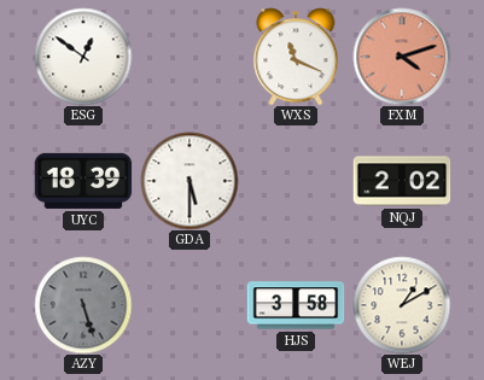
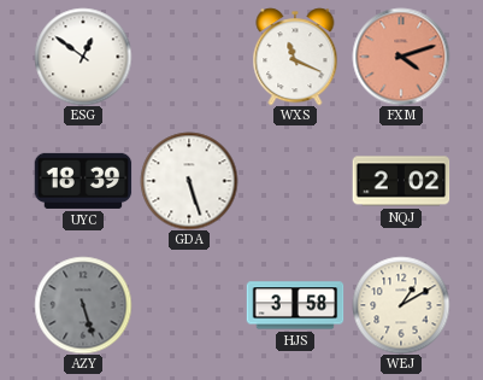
GDA: 5:30 -> 5:27
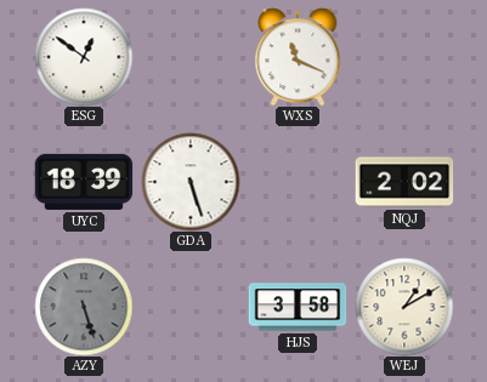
FXM: 4:12 -> none
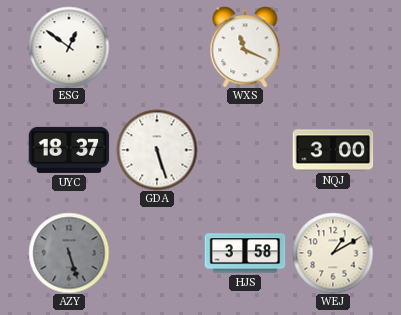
UYC: 18:39 -> 18:37
NQJ: 2:02 -> 3:00
